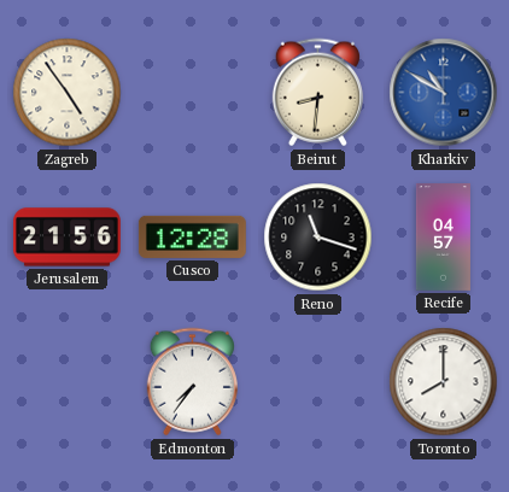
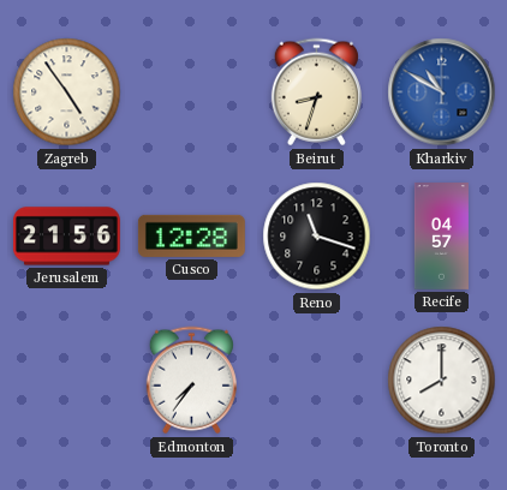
Beirut: 8:31 -> 8:33
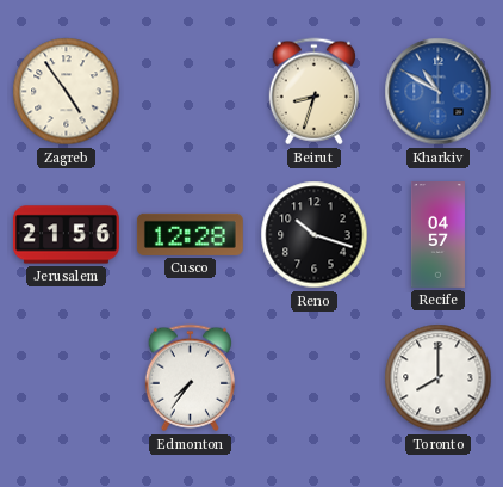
Reno: 11:18 -> 10:18
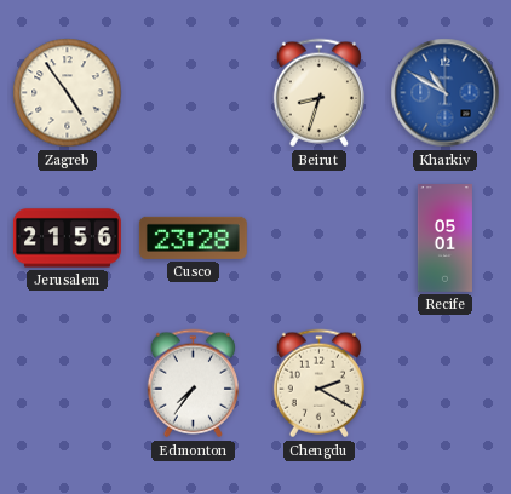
Cusco: 12:28 -> 23:28
Reno: 10:18 -> none
Recife: 04:57 -> 05:01
Chengdu: none -> 2:20
Toronto: 8:00 -> none
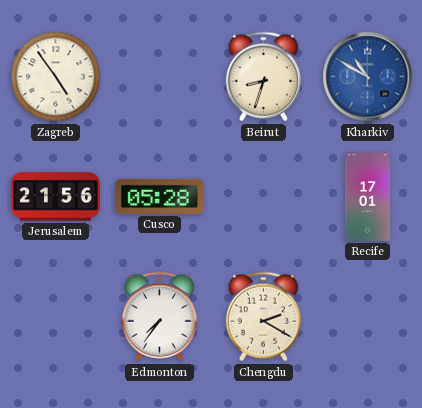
Cusco: 23:28 -> 05:28
Recife: 05:01 -> 17:01
